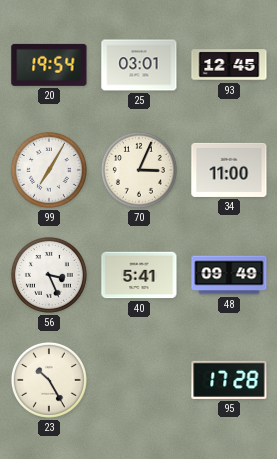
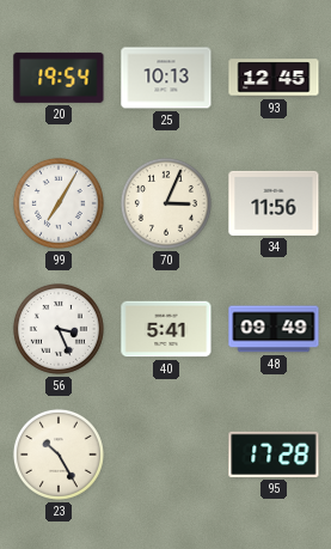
25: 03:01 -> 10:13
34: 11:00 -> 11:56
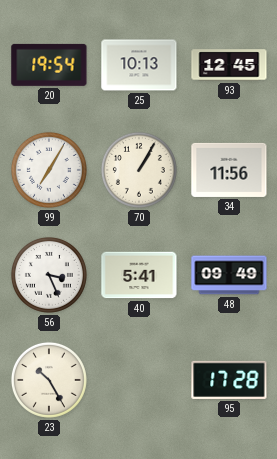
70: 3:04 -> 1:05
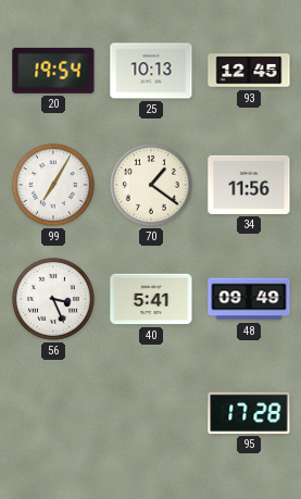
70: 1:05 -> 1:21
23: 10:25 -> none
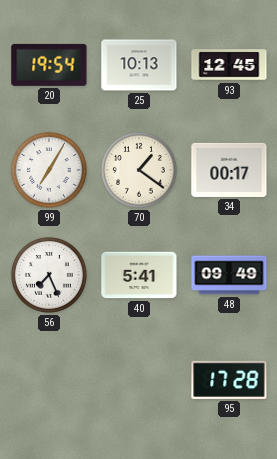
34: 11:56 -> 00:17
56: 3:26 -> 7:26
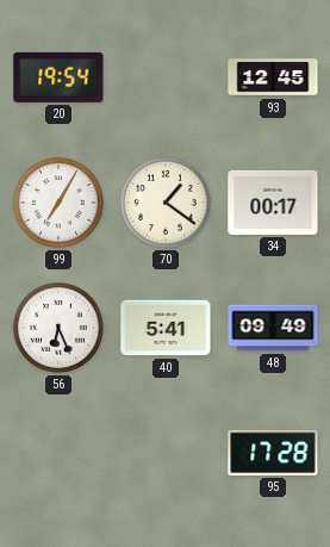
25: 10:13 -> none
56: 7:26 -> 6:26
